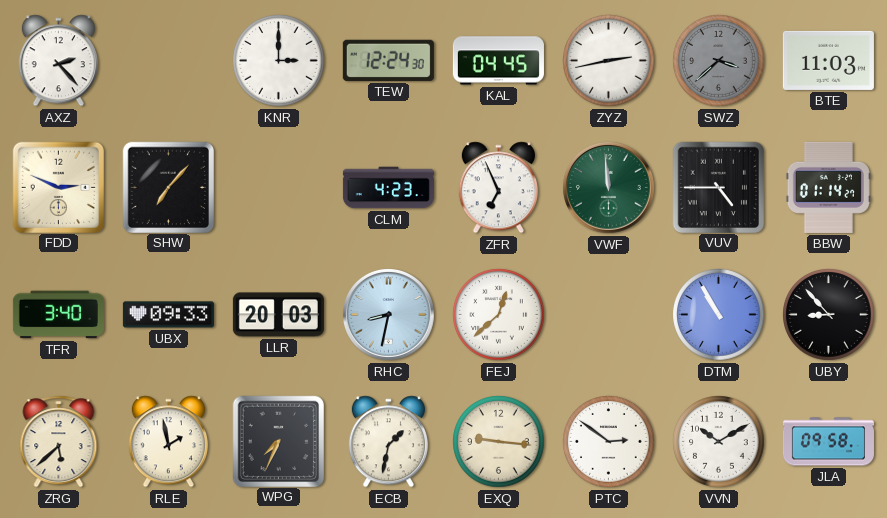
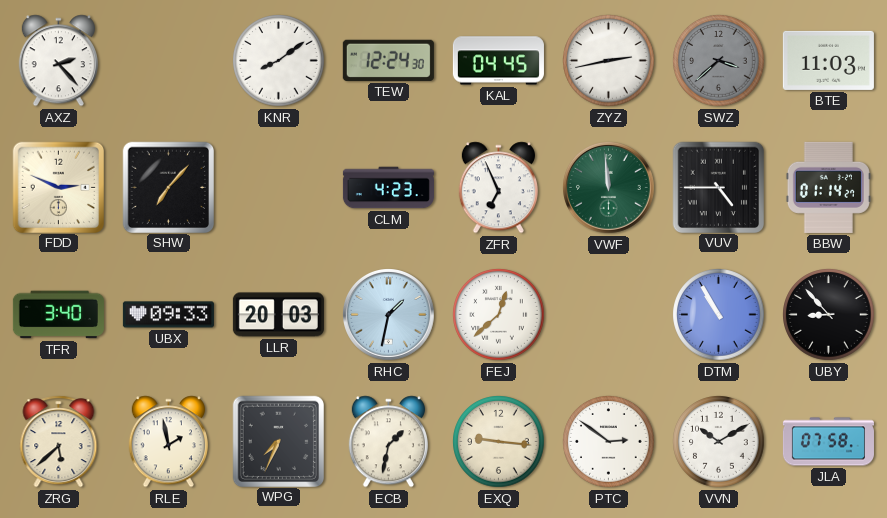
KNR: 3:00 -> 8:09
RHC: 8:32 -> 1:32
JLA: 09:58 -> 07:58
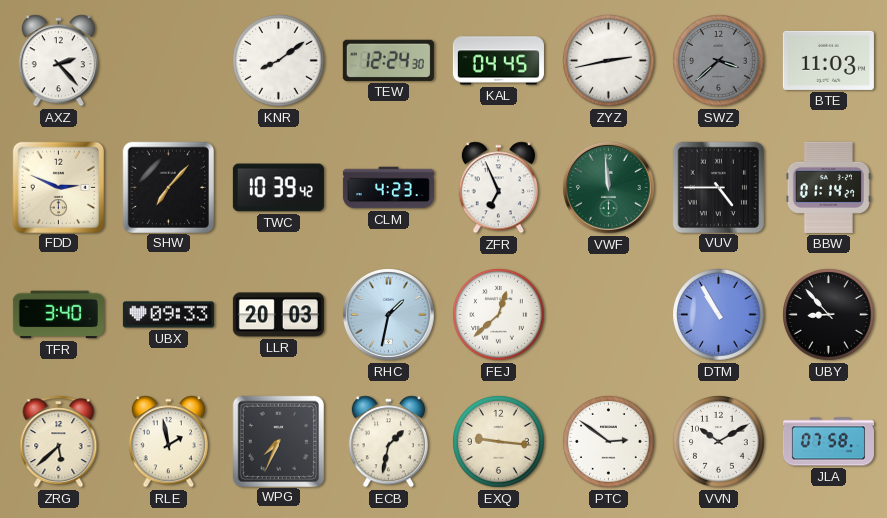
TWC: none -> 10:39
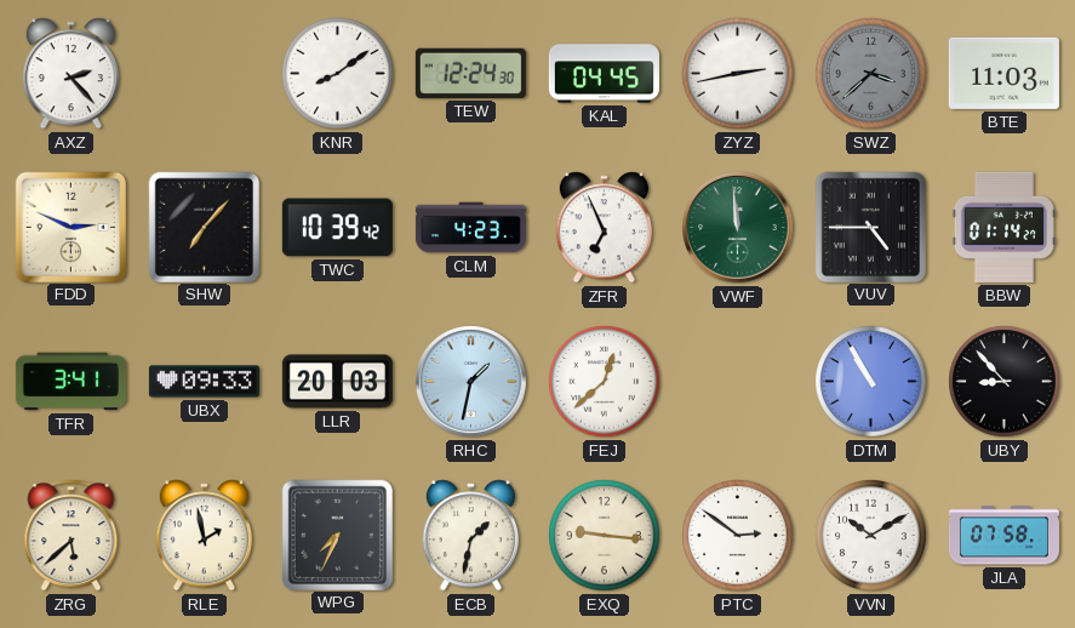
TFR: 3:40 -> 3:41
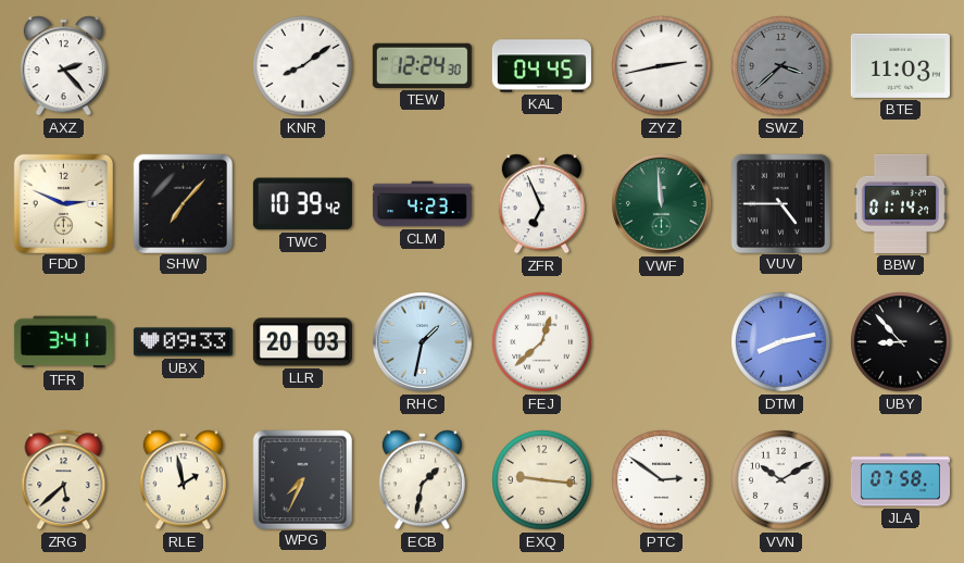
DTM: 10:55 -> 8:13
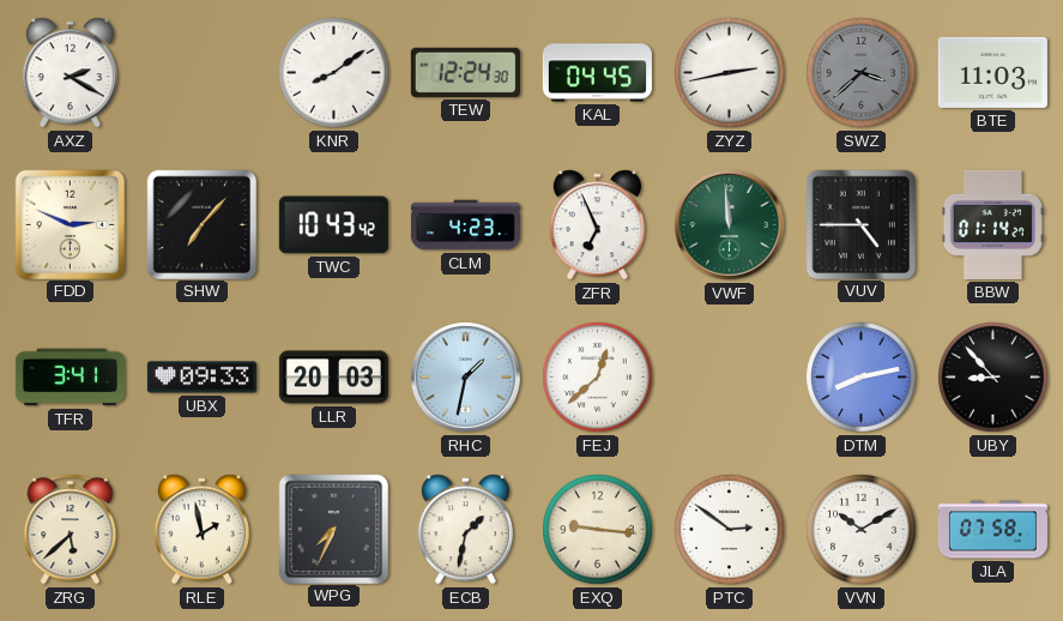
AXZ: 2:23 -> 2:20
TWC: 10:39 -> 10:43
